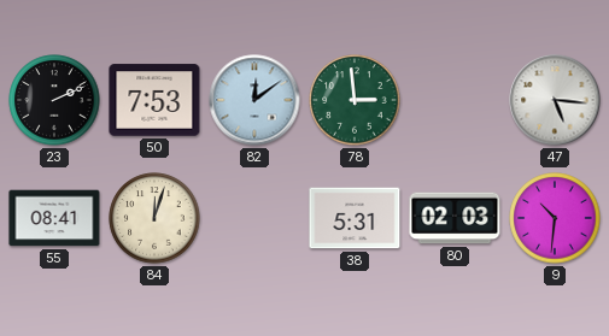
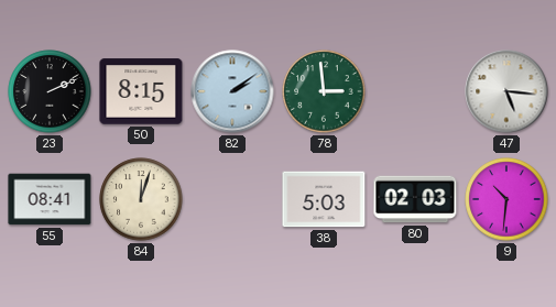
50: 7:53 -> 8:15
82: 12:09 -> 2:09
38: 5:31 -> 5:03
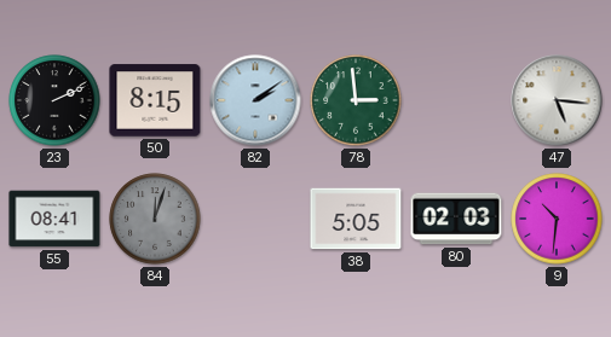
84 dial: cream -> grey
38: 5:03 -> 5:05
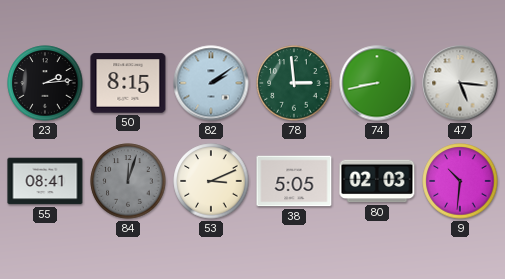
23: 2:11 -> 2:14
74: none -> 8:43
53: none -> 3:11
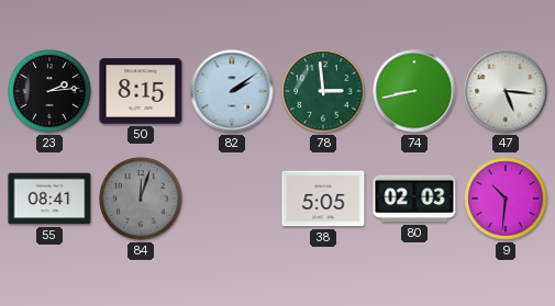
53: 3:11 -> none
